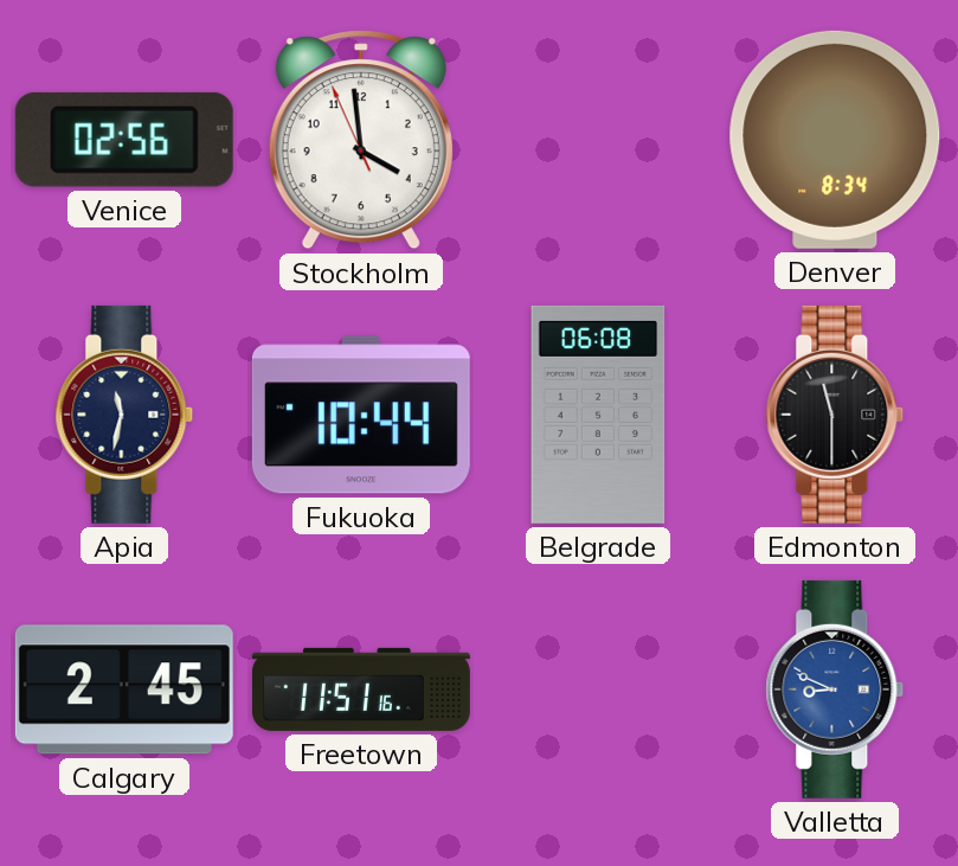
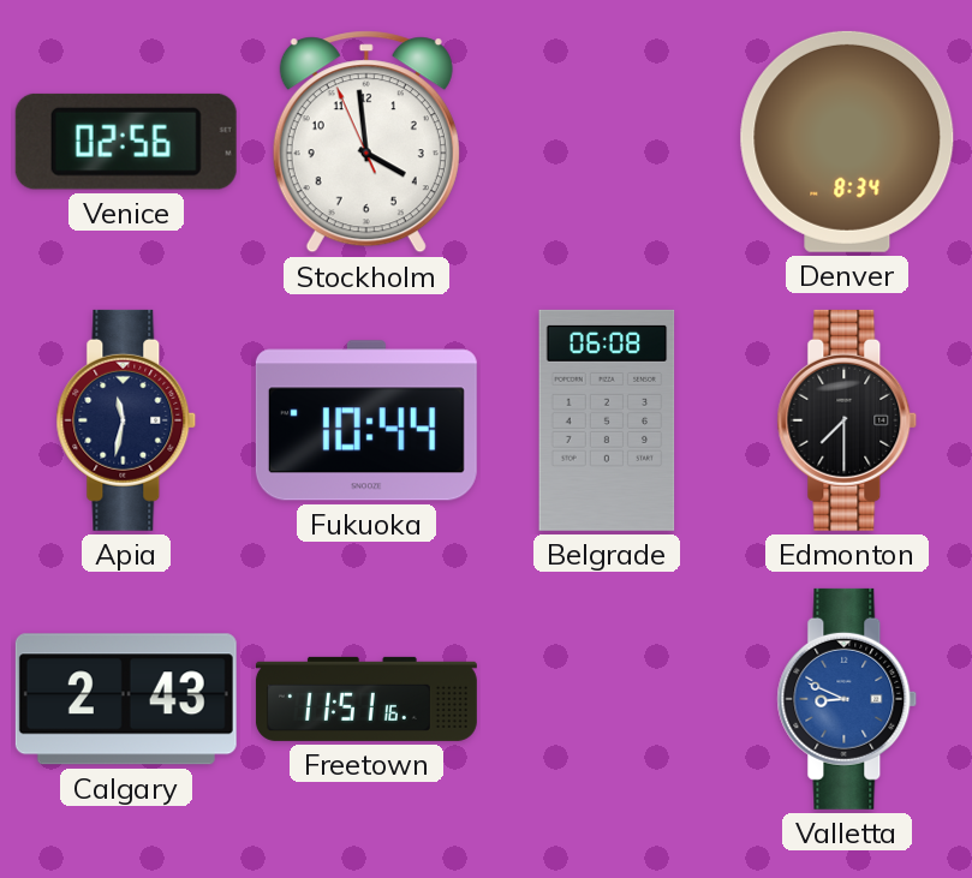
Edmonton: 11:30 -> 7:30
Calgary: 2:45 -> 2:43
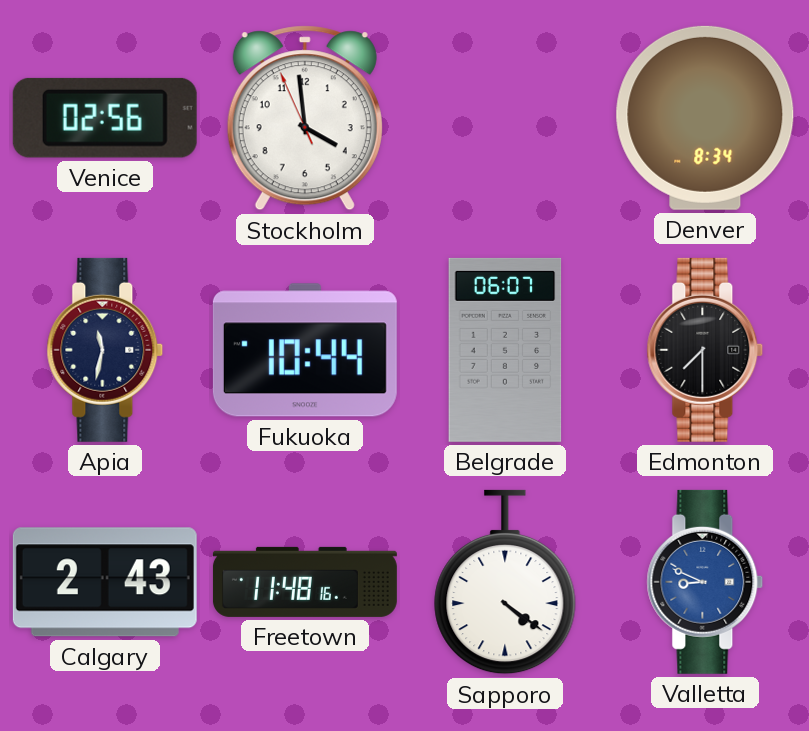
Belgrade: 06:08 -> 06:07
Freetown: 11:51 -> 11:48
Sapporo: none -> 4:21
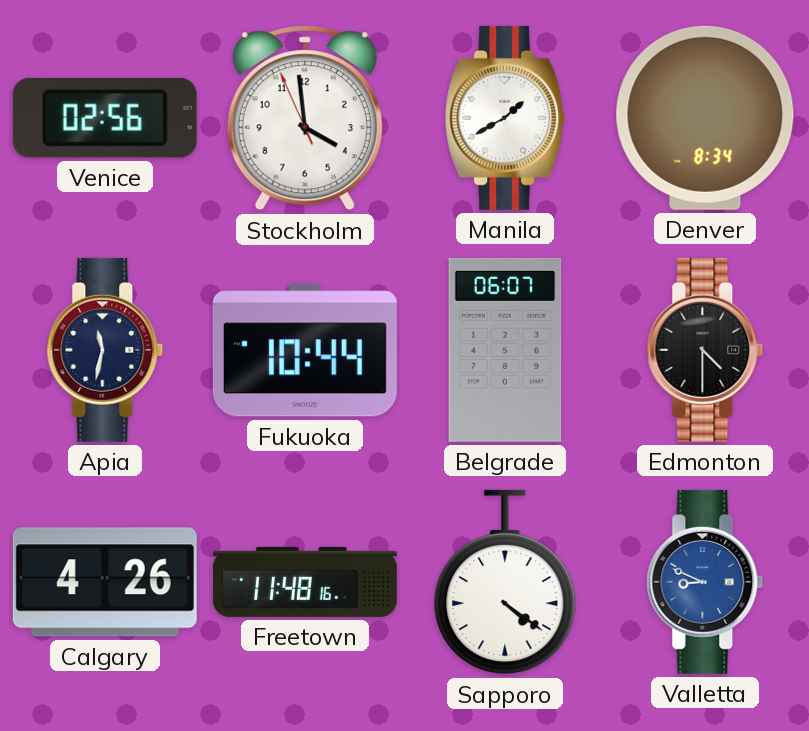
Manila: none -> 1:40
Edmonton: 7:30 -> 4:30
Calgary: 2:43 -> 4:26
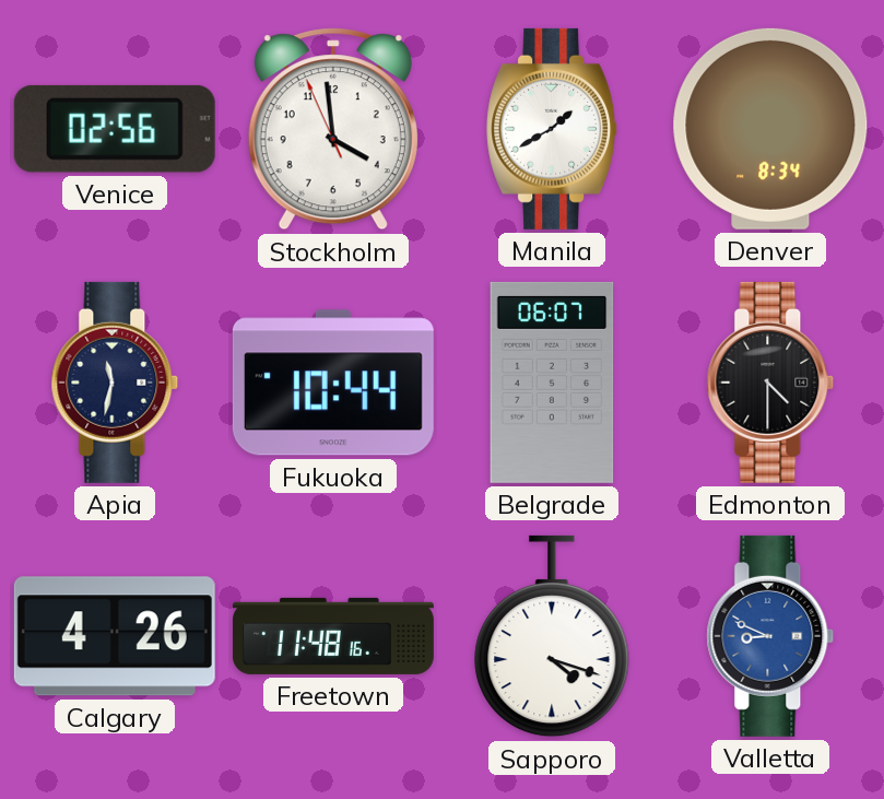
Sapporo: 4:21 -> 4:18
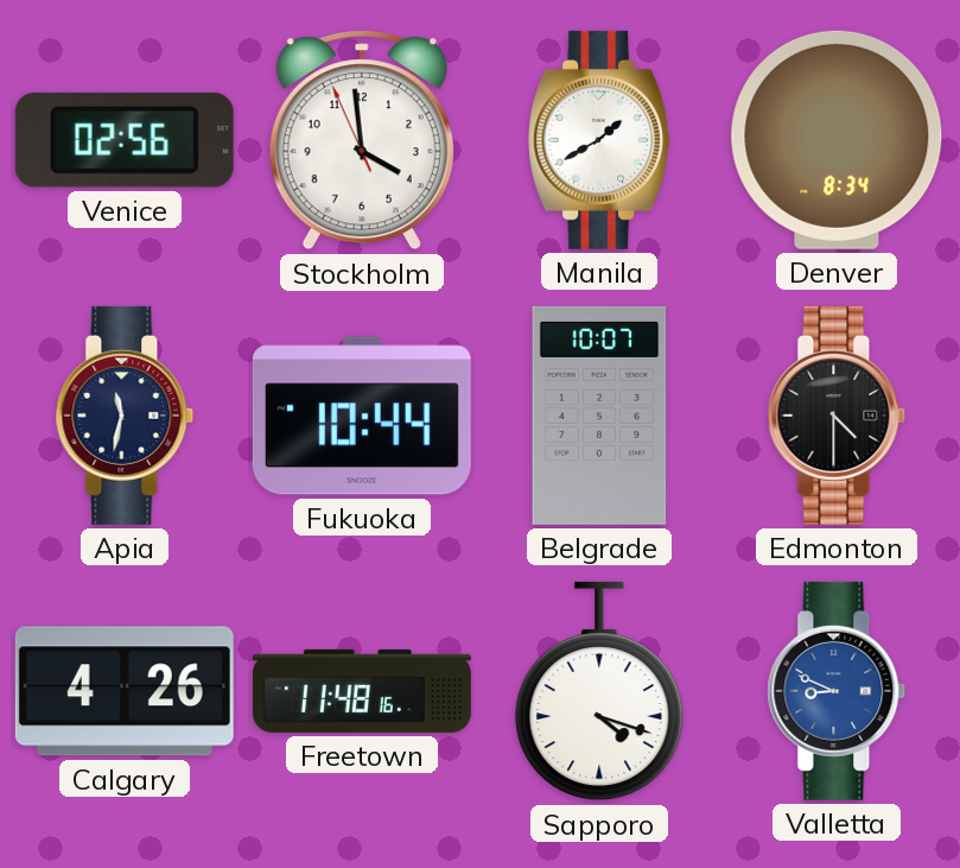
Belgrade: 06:07 -> 10:07
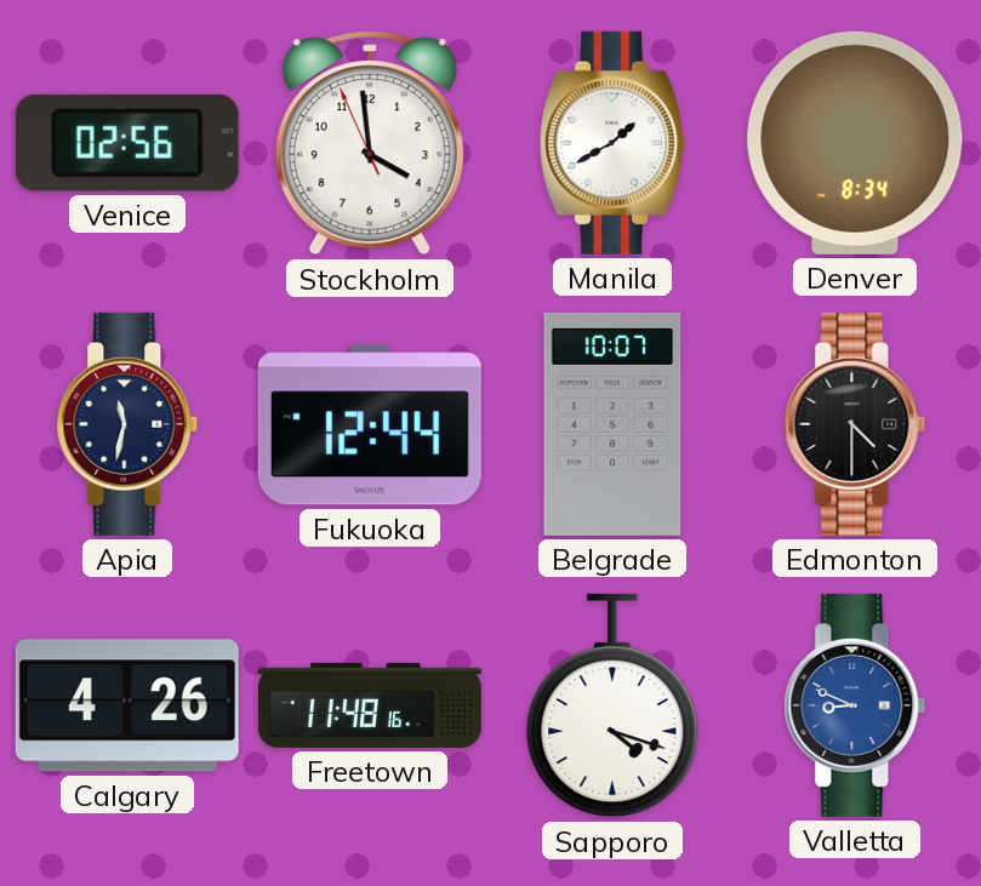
Fukuoka: 10:44 -> 12:44
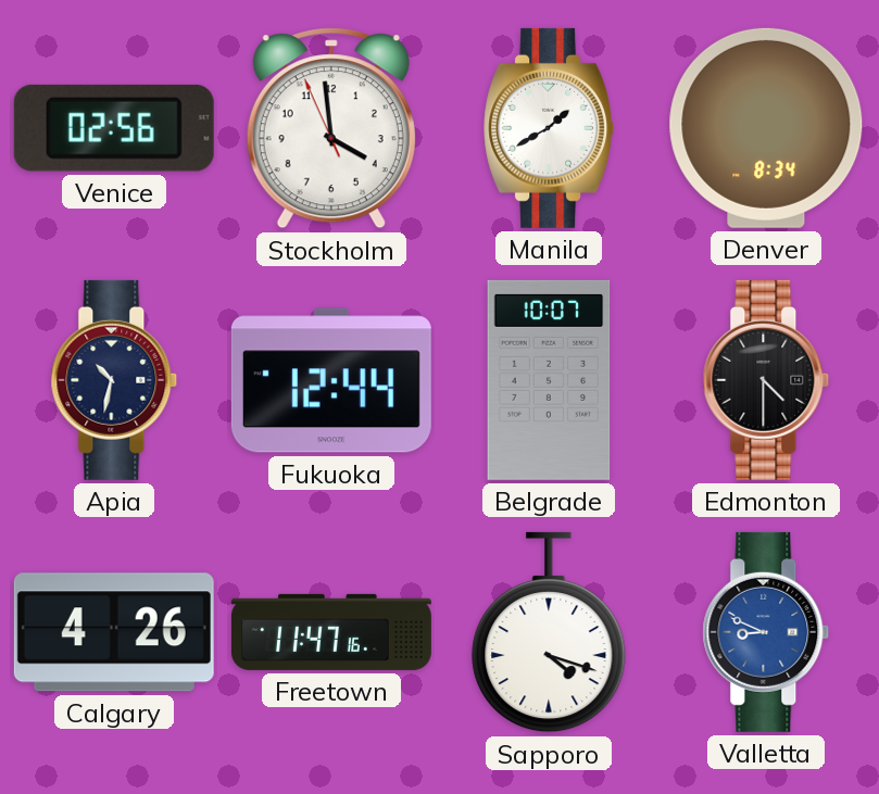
Apia: 11:32 -> 10:32
Freetown: 11:48 -> 11:47
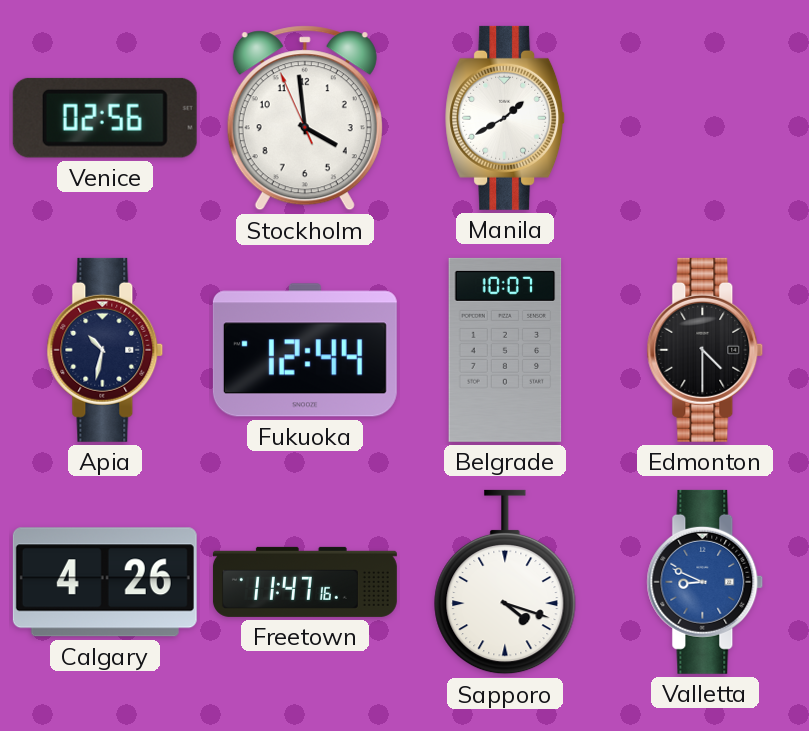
Denver: 8:34 -> none
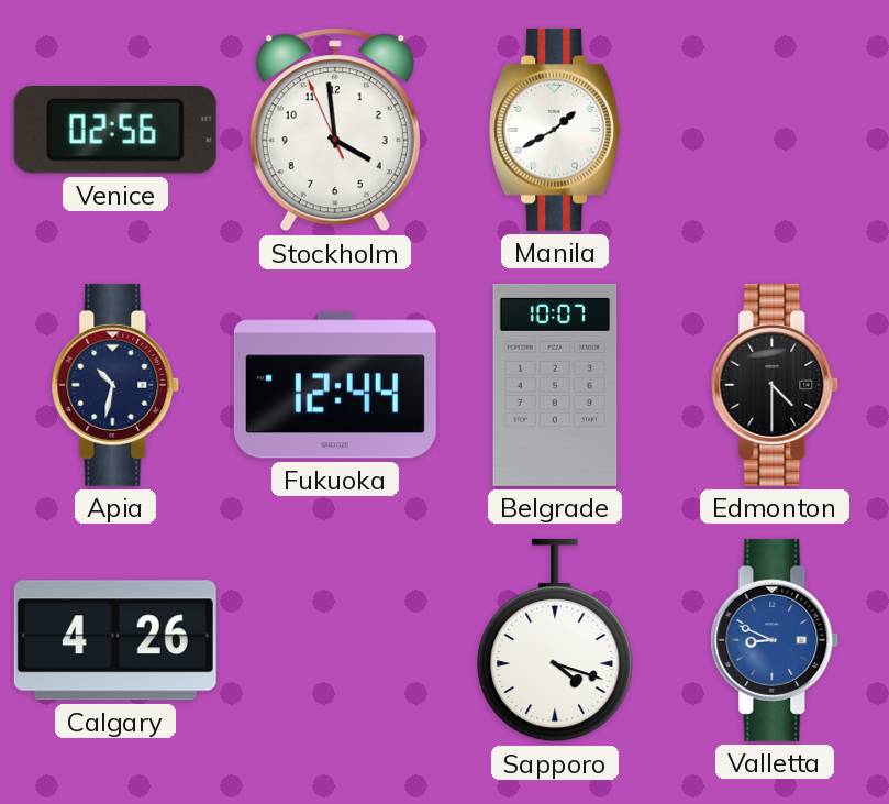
Freetown: 11:47 -> none
